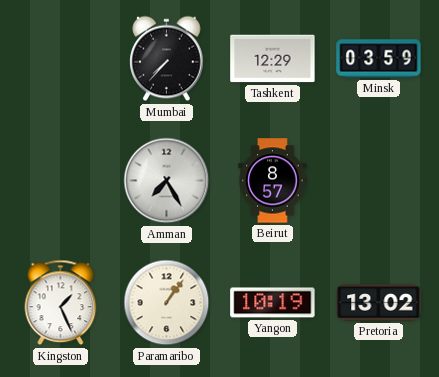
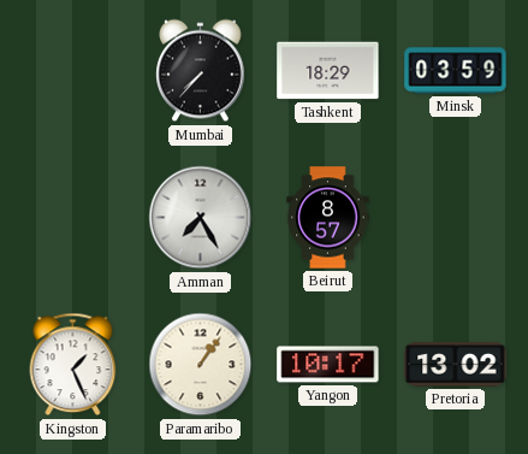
Tashkent: 12:29 -> 18:29
Yangon: 10:19 -> 10:17
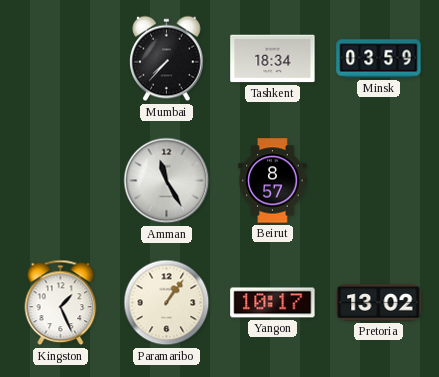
Tashkent: 18:29 -> 18:34
Amman: 7:25 -> 11:25
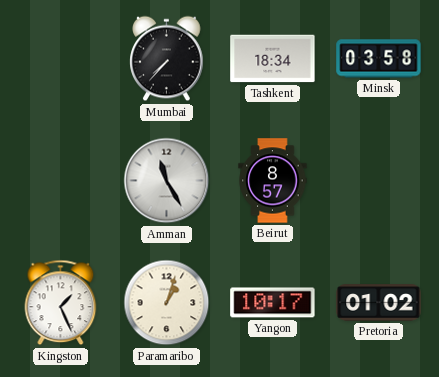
Minsk: 03:59 -> 03:58
Paramaribo: 1:06 -> 1:03
Pretoria: 13:02 -> 01:02
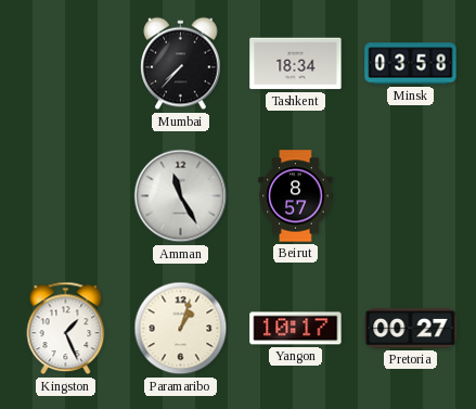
Pretoria: 01:02 -> 00:27
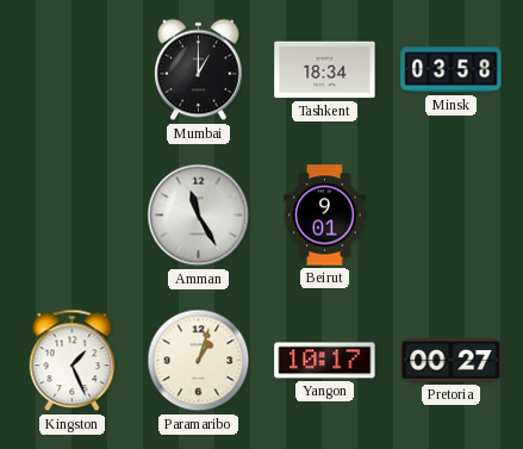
Mumbai: 7:37 -> 1:00
Beirut: 8:57 -> 9:01
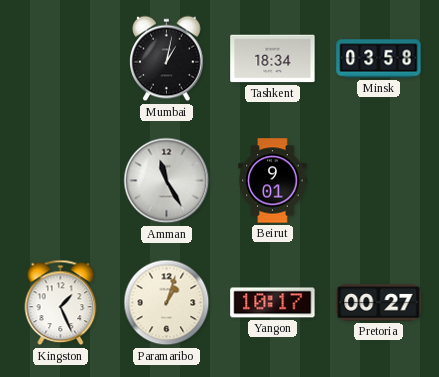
Mumbai: 1:00 -> 1:02
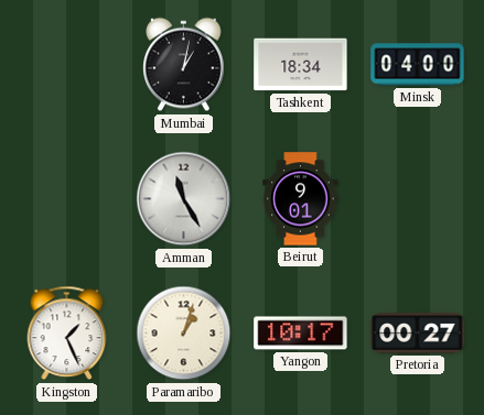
Minsk: 03:58 -> 04:00
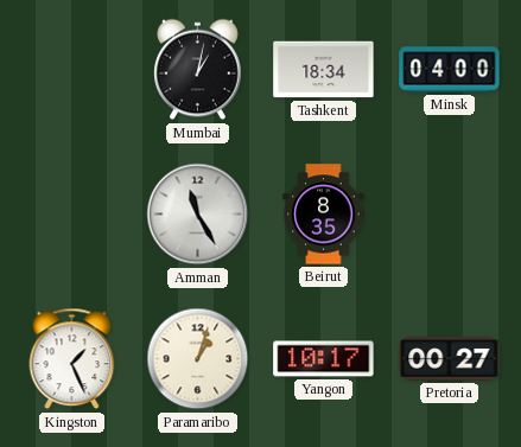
Beirut: 9:01 -> 8:35
